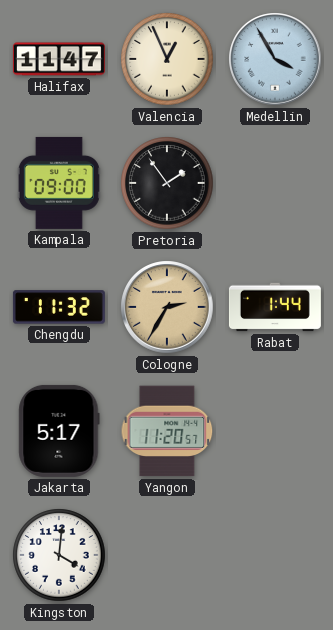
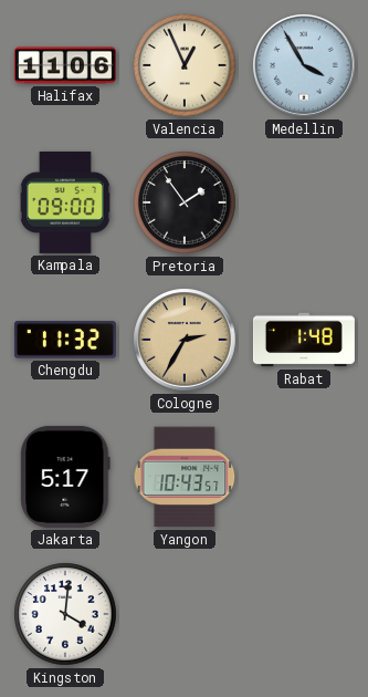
Halifax: 11:47 -> 11:06
Rabat: 1:44 -> 1:48
Yangon: 11:20 -> 10:43
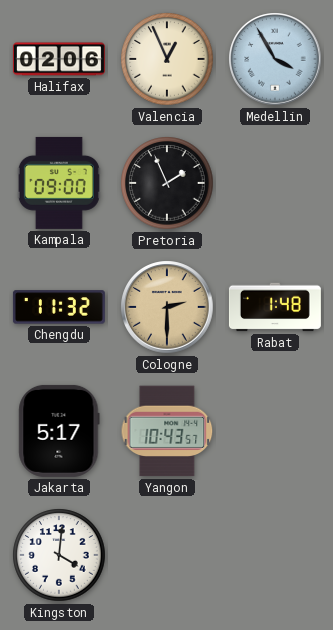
Halifax: 11:06 -> 02:06
Pretoria: 1:54 -> 1:56
Cologne: 2:35 -> 2:30
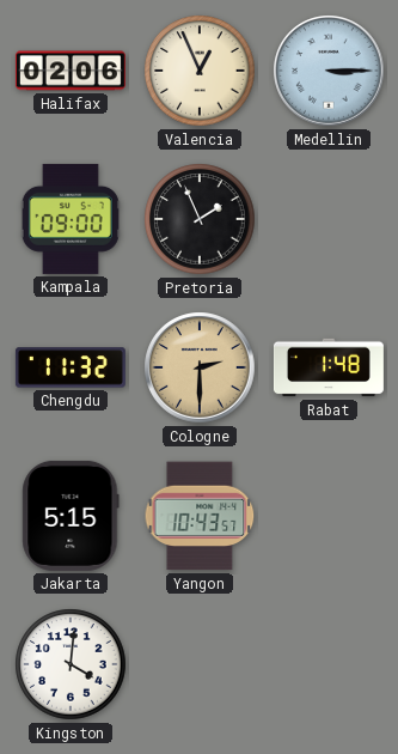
Medellin: 3:55 -> 3:15
Jakarta: 5:17 -> 5:15
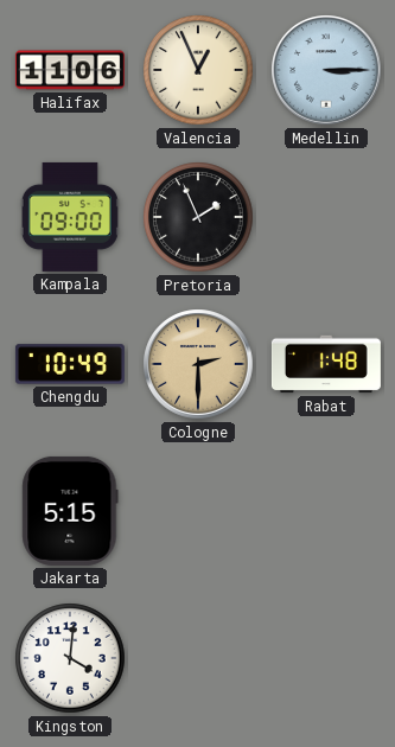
Halifax: 02:06 -> 11:06
Chengdu: 11:32 -> 10:49
Yangon: 10:43 -> none
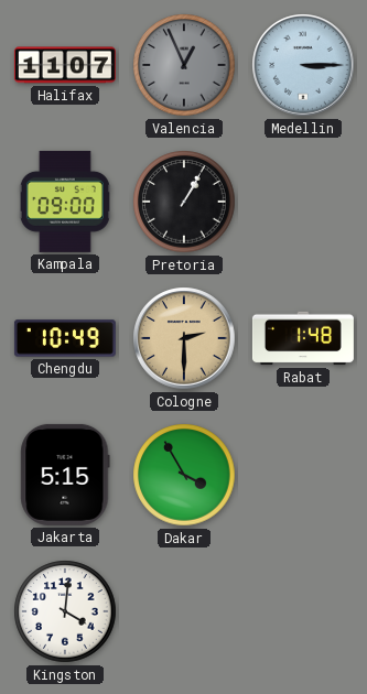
Halifax: 11:06 -> 11:07
Valencia dial: cream -> grey
Pretoria: 1:56 -> 1:05
Dakar: none -> 3:55
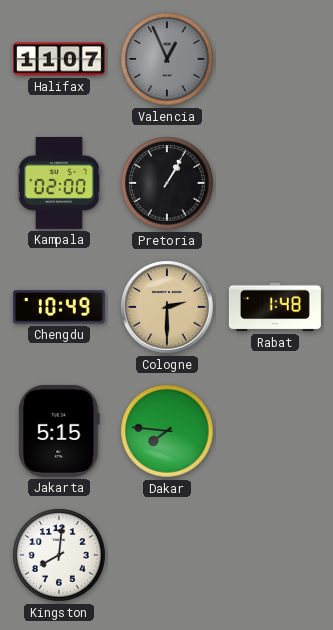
Medellin: 3:15 -> none
Kampala: 09:00 -> 02:00
Dakar: 3:55 -> 7:46
Kingston: 4:01 -> 8:01
